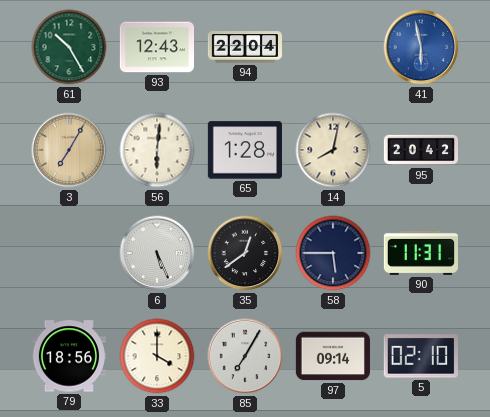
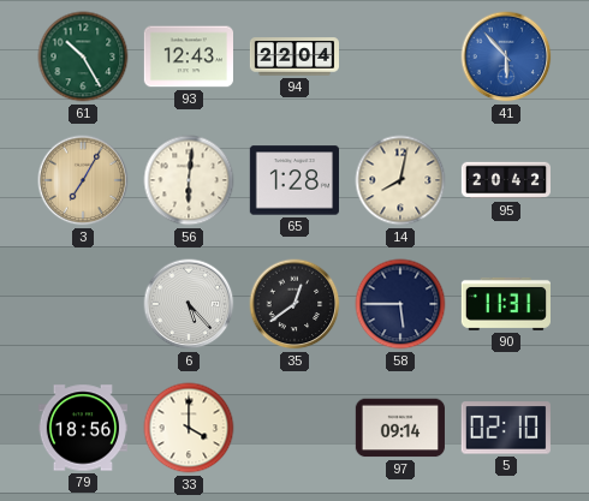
41: 5:58 -> 5:53
6: 5:26 -> 5:23
85: 7:05 -> none
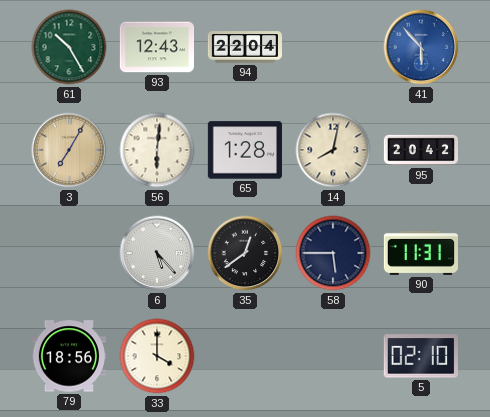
97: 09:14 -> none
